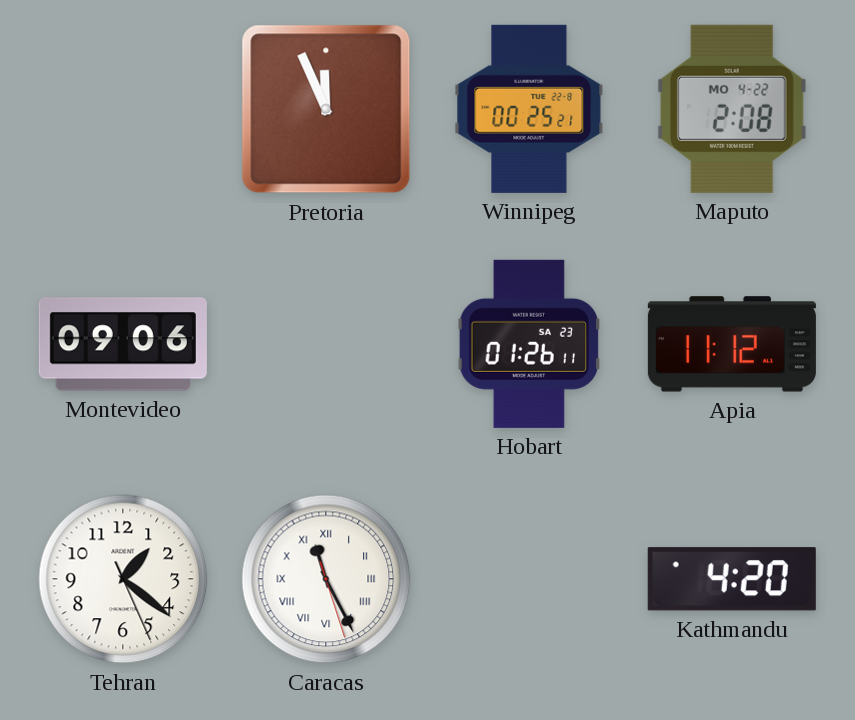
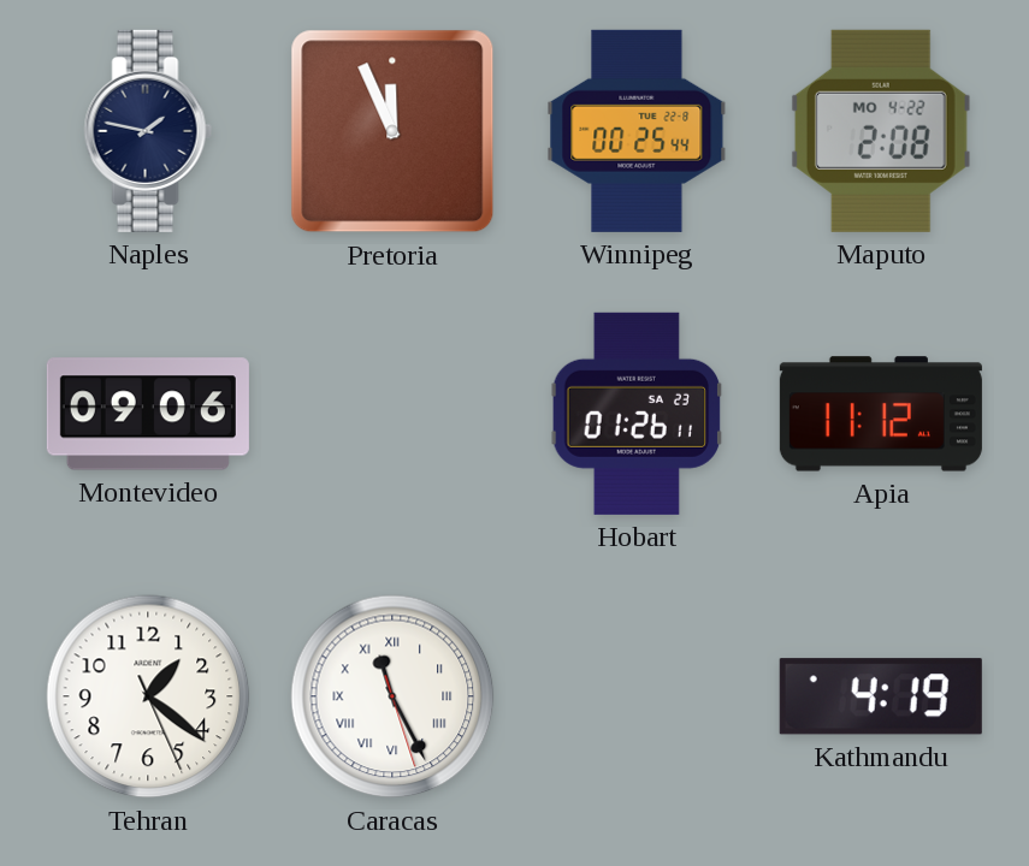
Naples: none -> 1:47
Winnipeg: 00:25:21 -> 00:25:44
Kathmandu: 4:20 -> 4:19
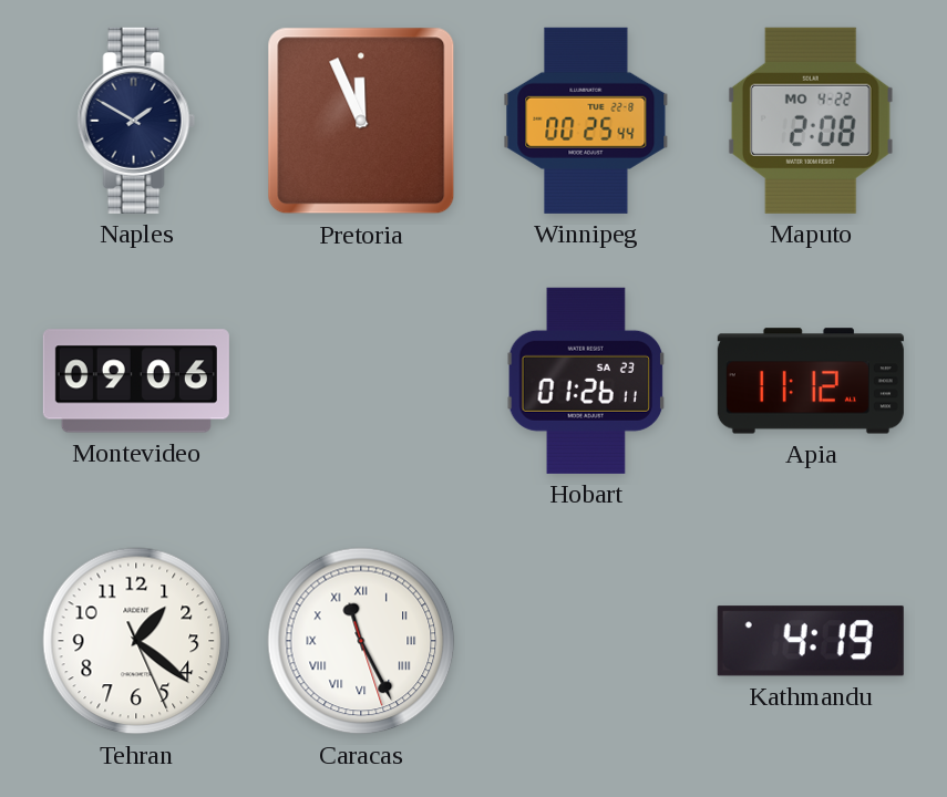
Naples: 1:47 -> 1:50
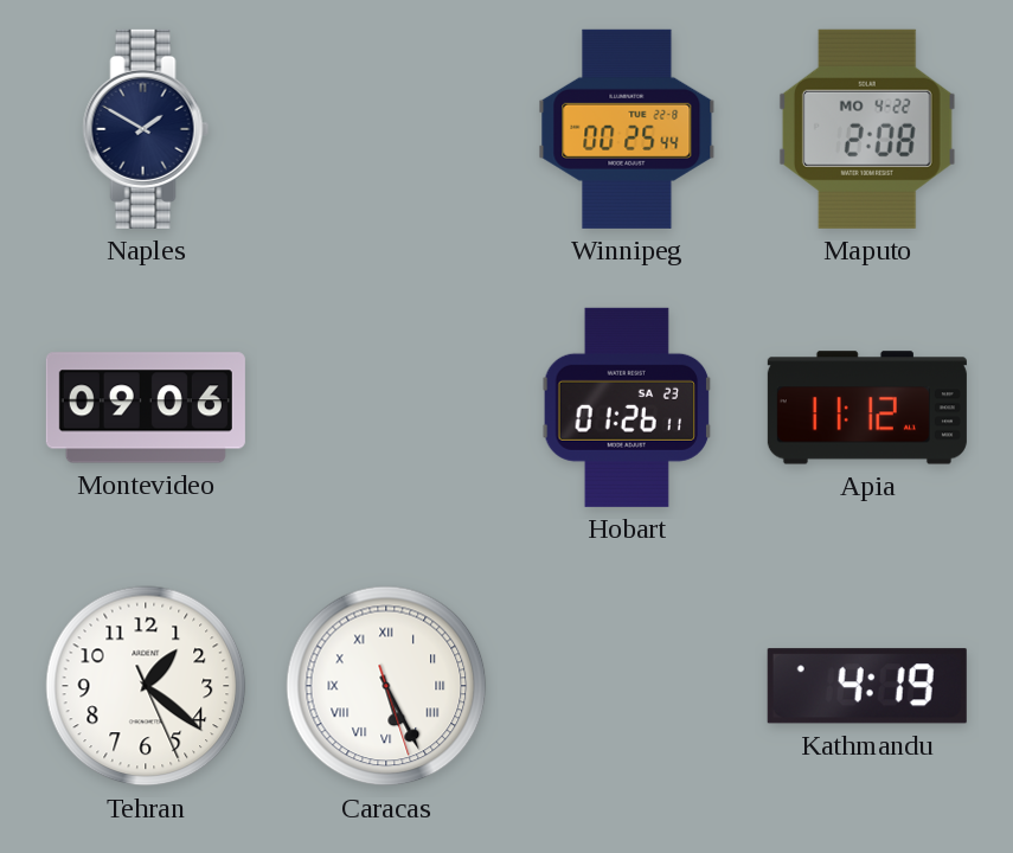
Pretoria: 11:56 -> none
Caracas: 11:25 -> 5:25
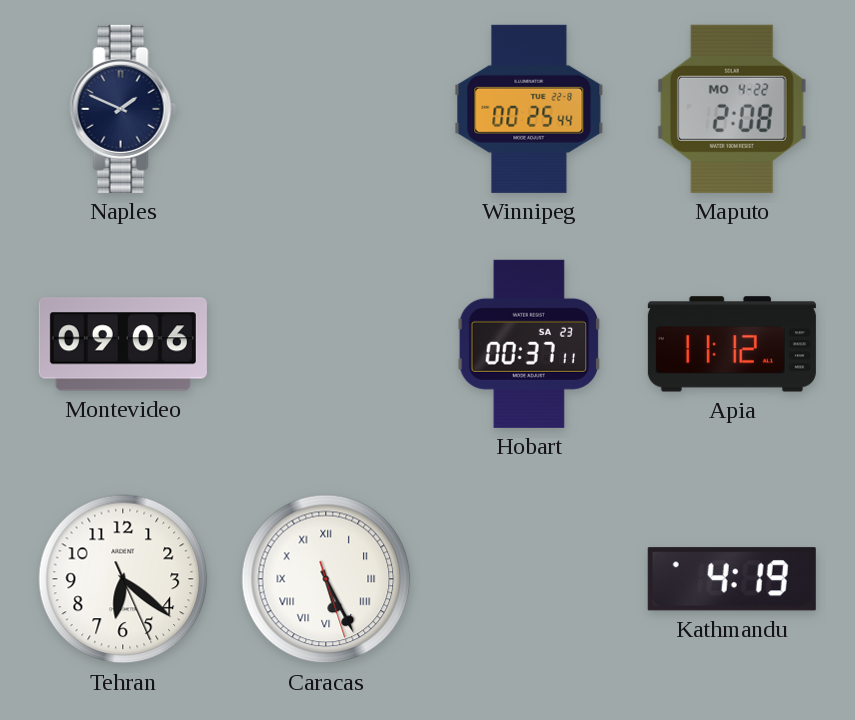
Naples: 1:50 -> 1:49
Hobart: 01:26 -> 00:37
Tehran: 1:21 -> 6:21
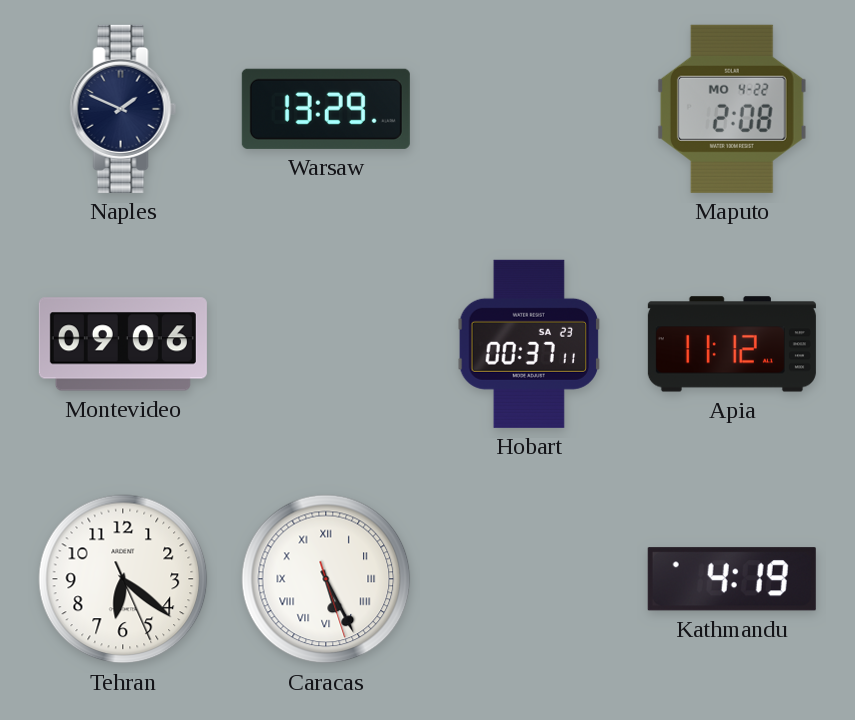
Warsaw: none -> 13:29
Winnipeg: 00:25 -> none
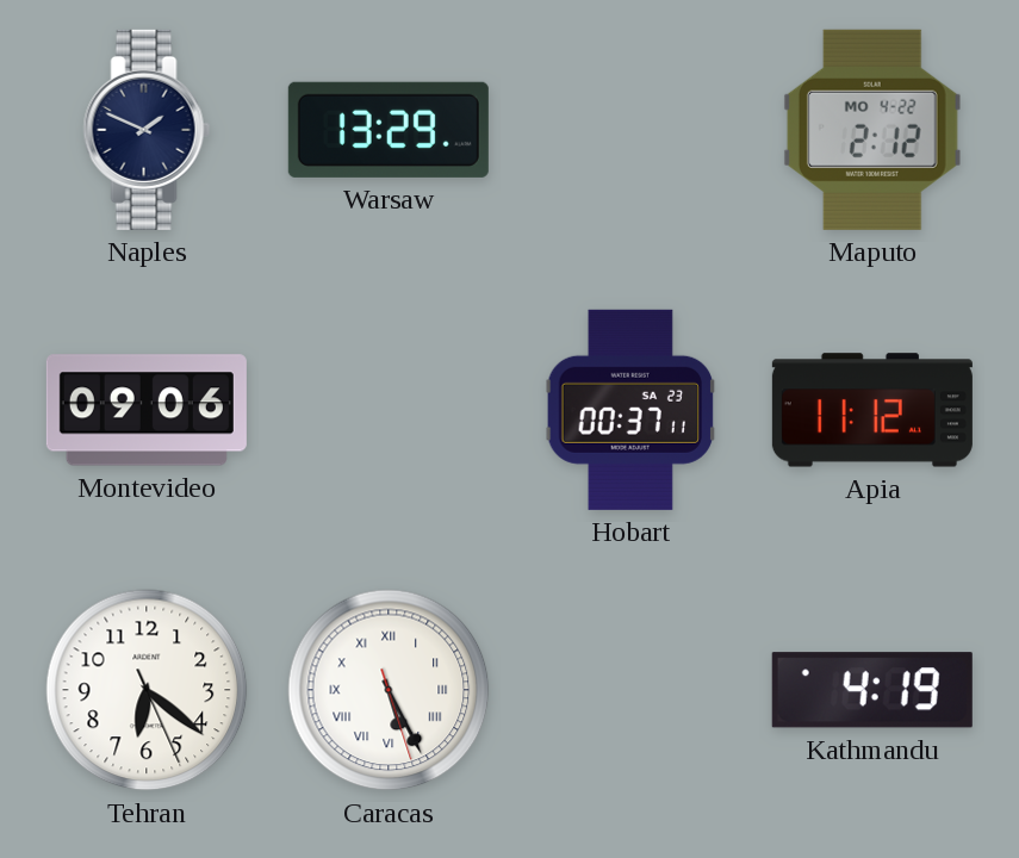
Maputo: 2:08 -> 2:12
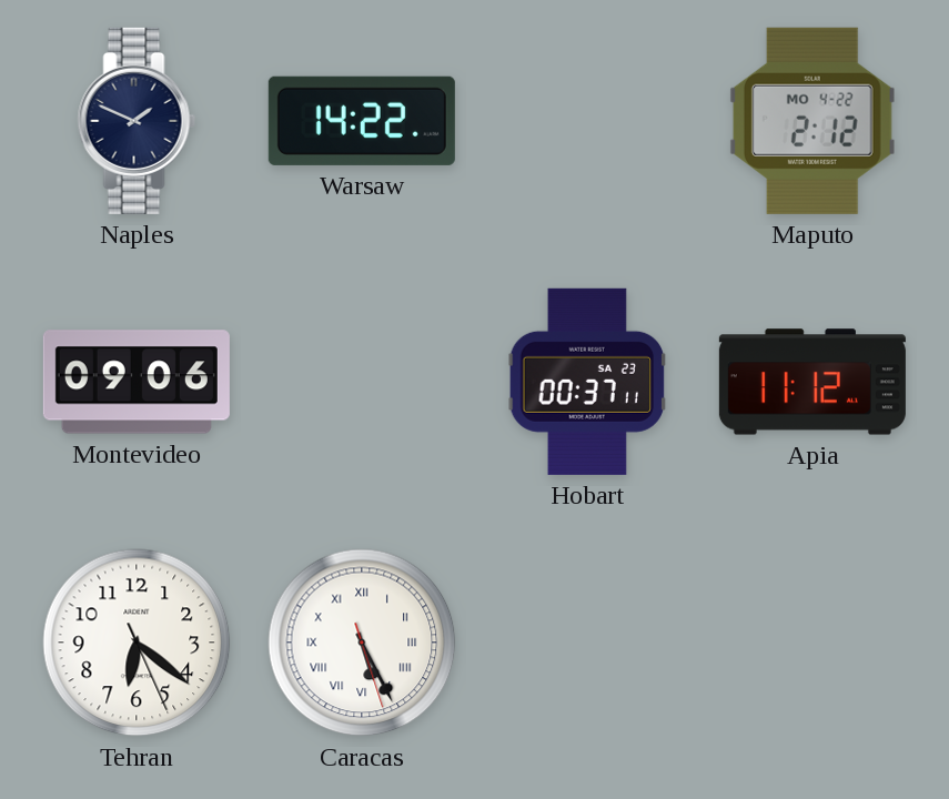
Warsaw: 13:29 -> 14:22
Kathmandu: 4:19 -> none
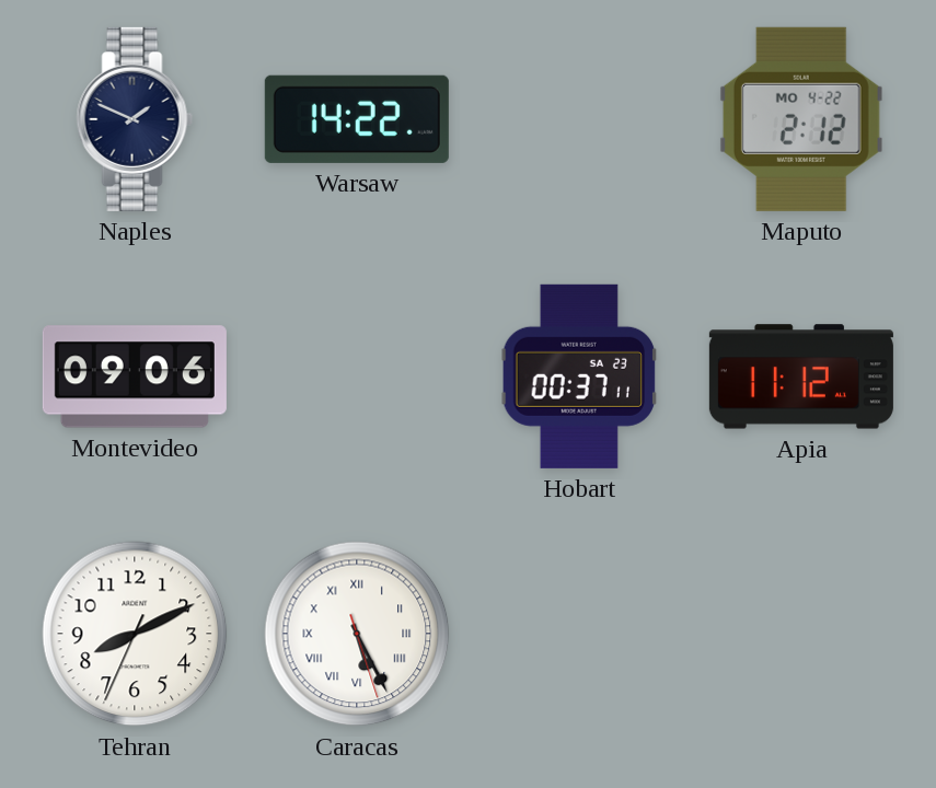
Tehran: 6:21 -> 8:10
